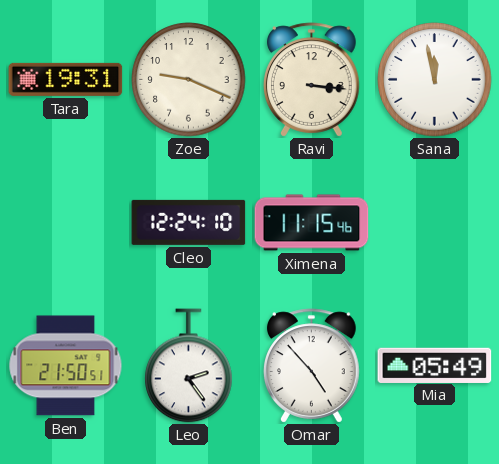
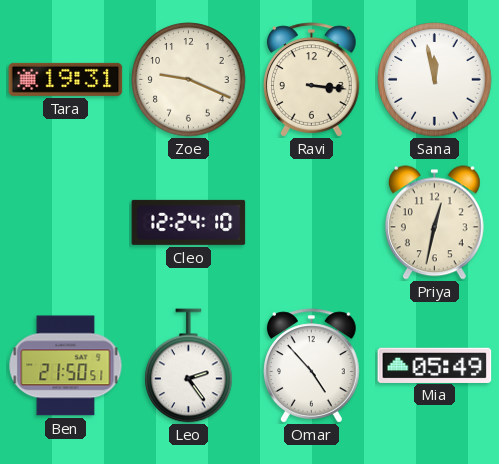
Ximena: 11:15 -> none
Priya: none -> 12:32
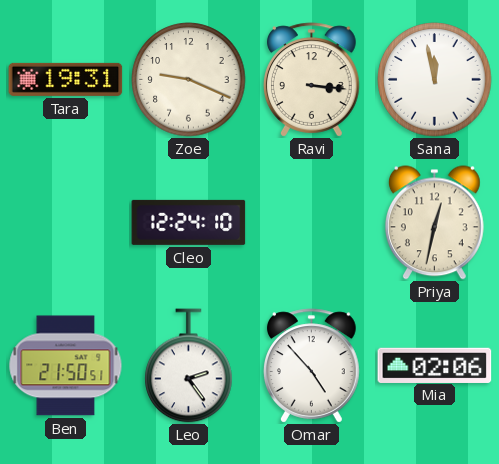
Mia: 05:49 -> 02:06
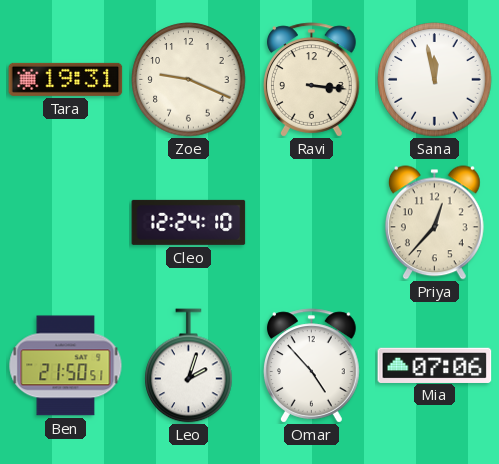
Priya: 12:32 -> 12:37
Leo: 2:24 -> 2:03
Mia: 02:06 -> 07:06
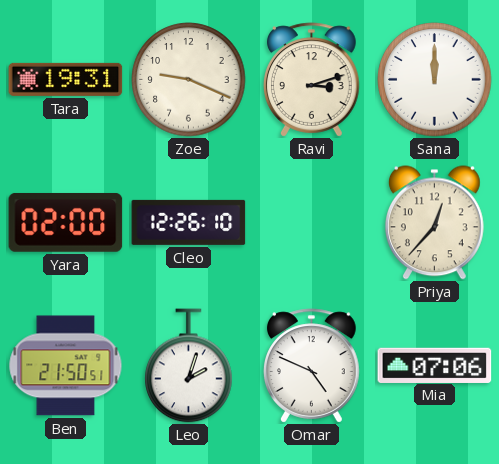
Ravi: 3:16 -> 3:12
Sana: 11:58 -> 12:00
Yara: none -> 02:00
Cleo: 12:24 -> 12:26
Omar: 4:53 -> 4:49
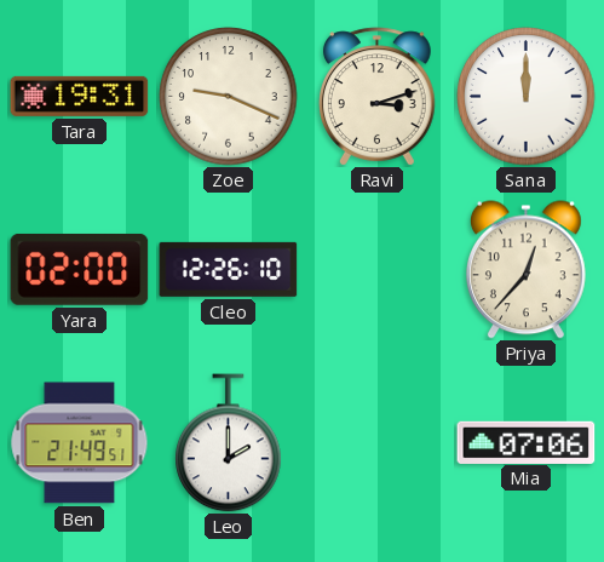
Ben: 21:50 -> 21:49
Leo: 2:03 -> 2:00
Omar: 4:49 -> none
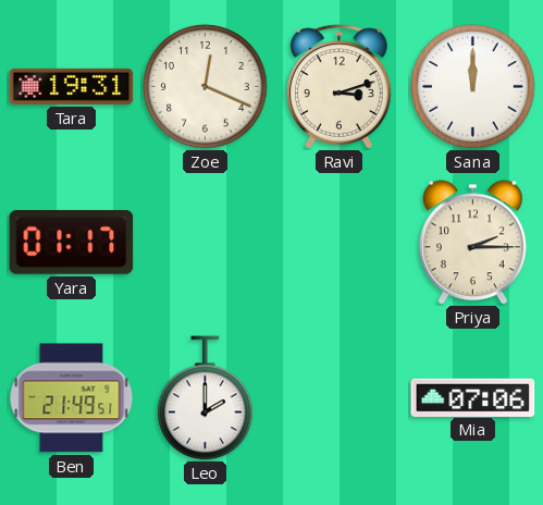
Zoe: 9:19 -> 12:19
Yara: 02:00 -> 01:17
Cleo: 12:26 -> none
Priya: 12:37 -> 2:15
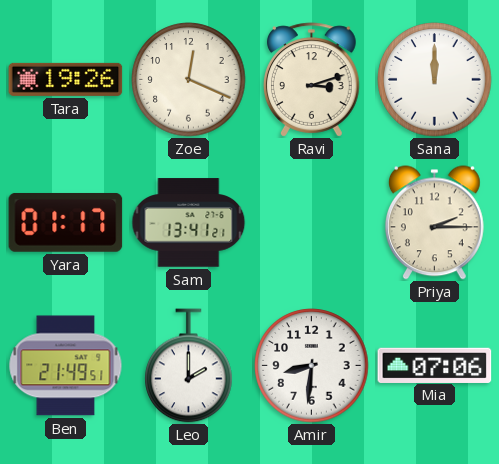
Tara: 19:31 -> 19:26
Sam: none -> 13:41
Amir: none -> 8:31
